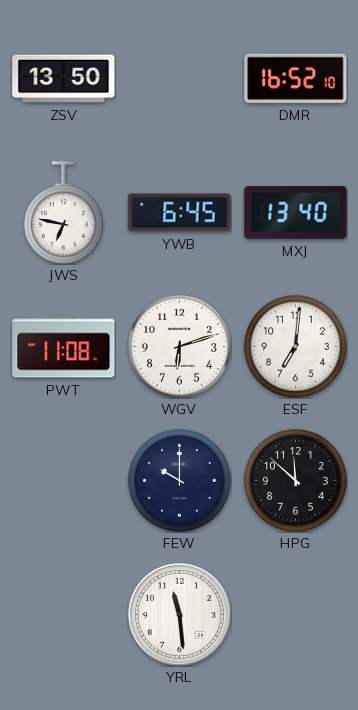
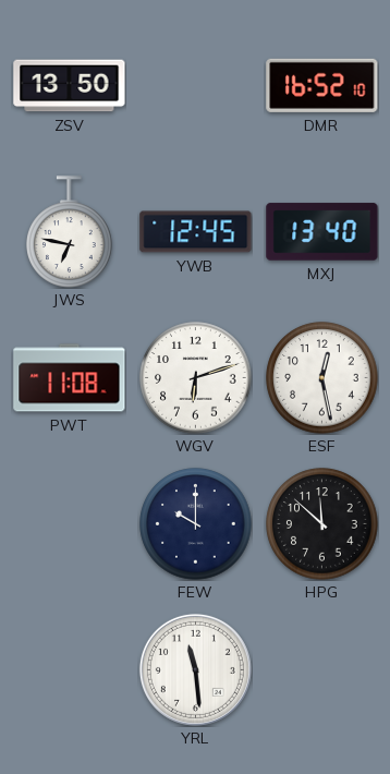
YWB: 6:45 -> 12:45
ESF: 7:01 -> 12:28
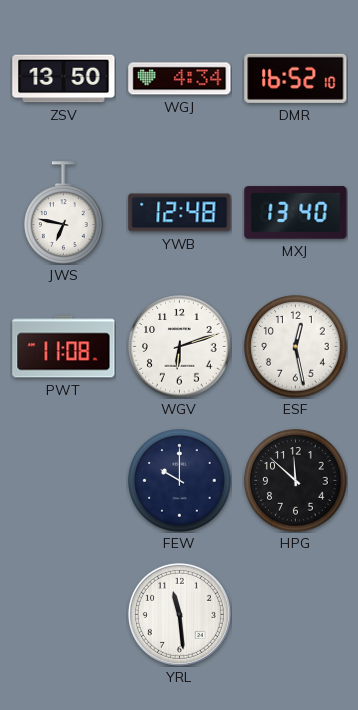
WGJ: none -> 4:34
YWB: 12:45 -> 12:48
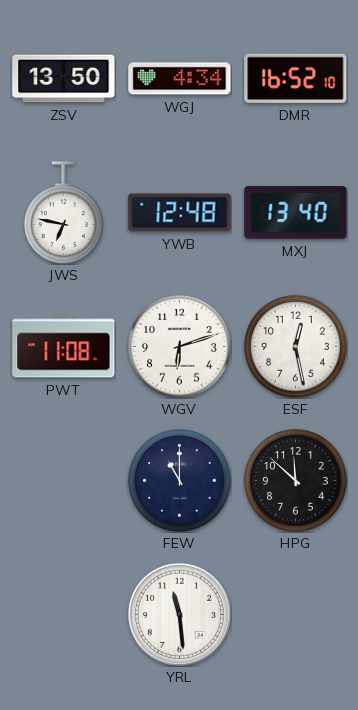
FEW: 10:00 -> 11:00
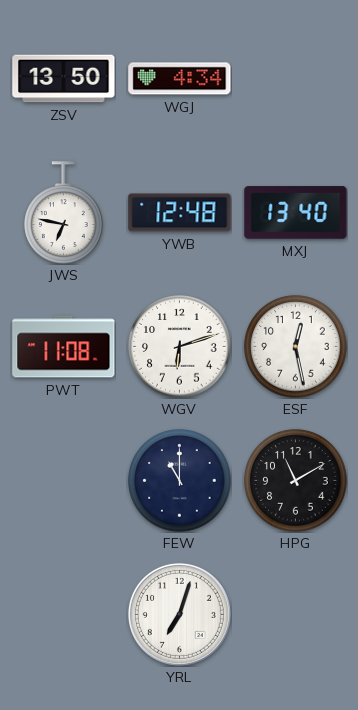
DMR: 16:52 -> none
HPG: 11:52 -> 11:10
YRL: 11:29 -> 7:03
